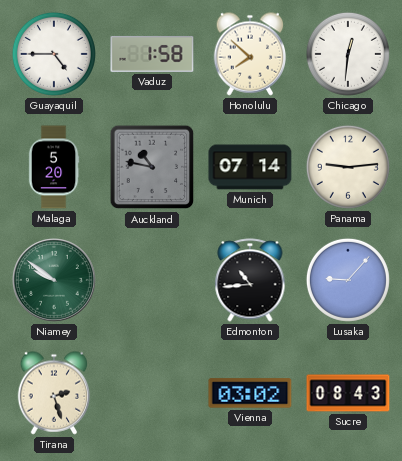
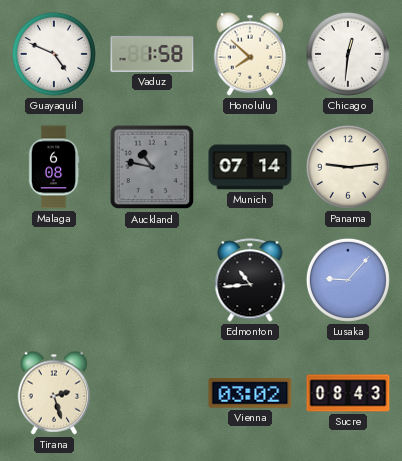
Guayaquil: 4:45 -> 4:49
Malaga: 5:20 -> 6:08
Niamey: 9:51 -> none
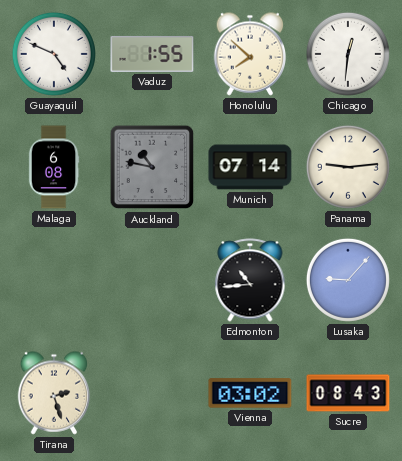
Vaduz: 1:58 -> 1:55
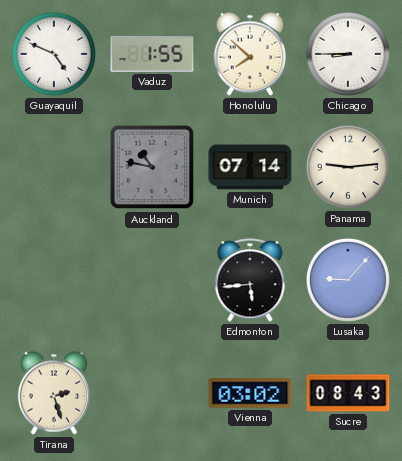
Chicago: 12:31 -> 8:45
Malaga: 6:08 -> none
Edmonton: 10:44 -> 5:44
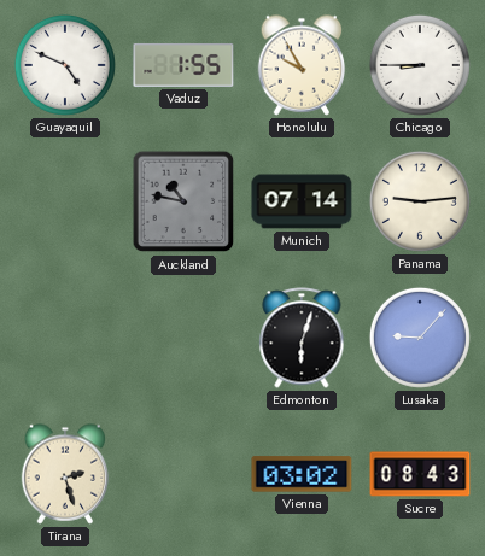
Honolulu: 7:52 -> 9:55
Edmonton: 5:44 -> 6:03
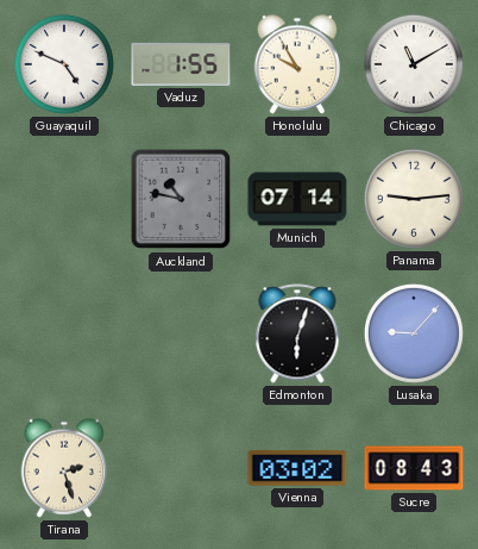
Chicago: 8:45 -> 11:10
